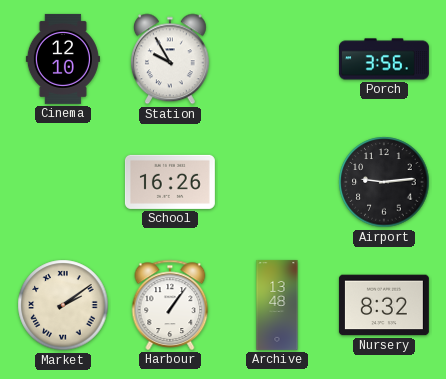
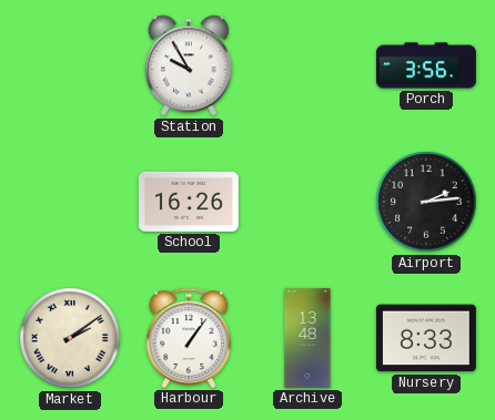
Cinema: 12:10 -> none
Airport: 9:14 -> 2:14
Nursery: 8:32 -> 8:33
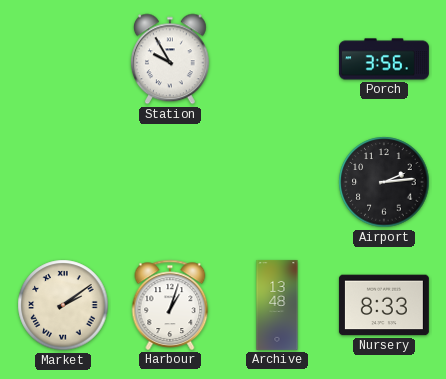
School: 16:26 -> none
Harbour: 1:06 -> 1:03
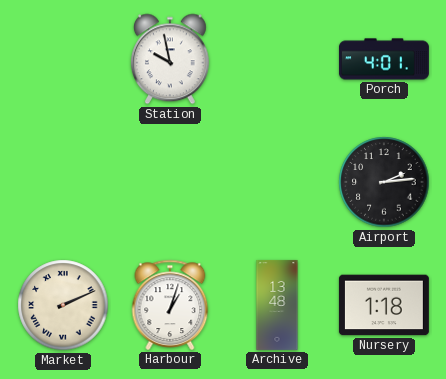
Station: 9:55 -> 9:58
Porch: 3:56 -> 4:01
Market: 2:09 -> 2:11
Nursery: 8:33 -> 1:18
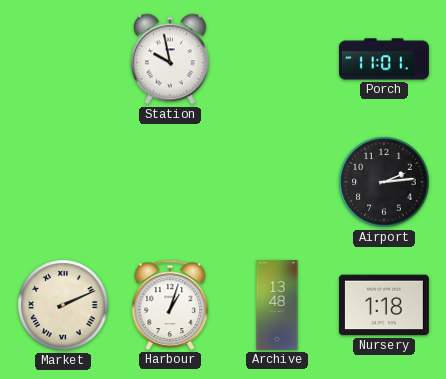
Porch: 4:01 -> 11:01
